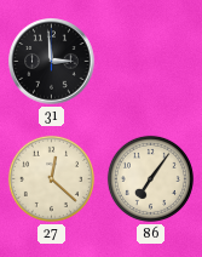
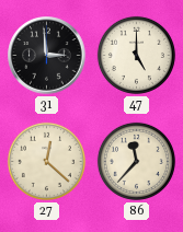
47: none -> 5:00
86: 7:06 -> 11:37
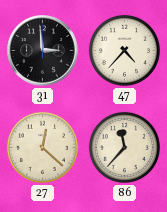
47: 5:00 -> 4:37
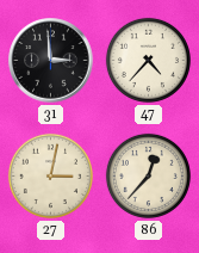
27: 12:22 -> 3:02
86: 11:37 -> 12:37
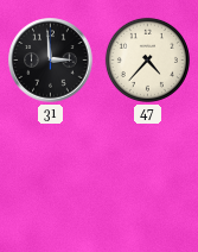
27: 3:02 -> none
86: 12:37 -> none
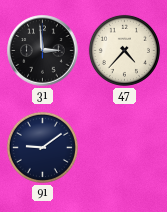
91: none -> 9:09
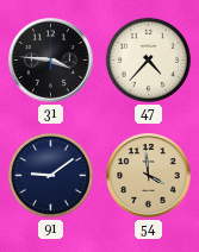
31: 2:59 -> 3:46
54: none -> 3:59
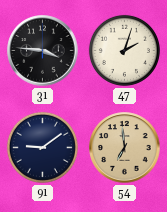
47: 4:37 -> 2:03
54: 3:59 -> 6:59
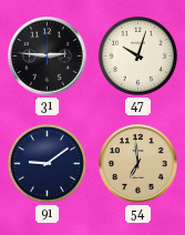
31: 3:46 -> 2:46
47: 2:03 -> 10:03
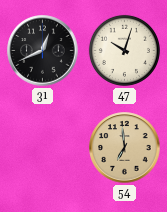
31: 2:46 -> 12:41
91: 9:09 -> none
